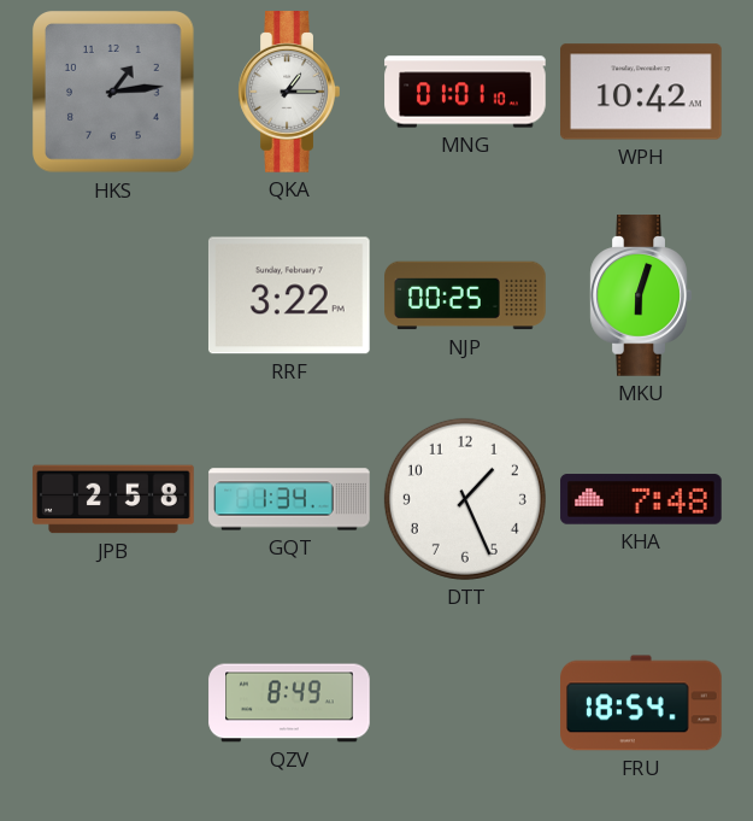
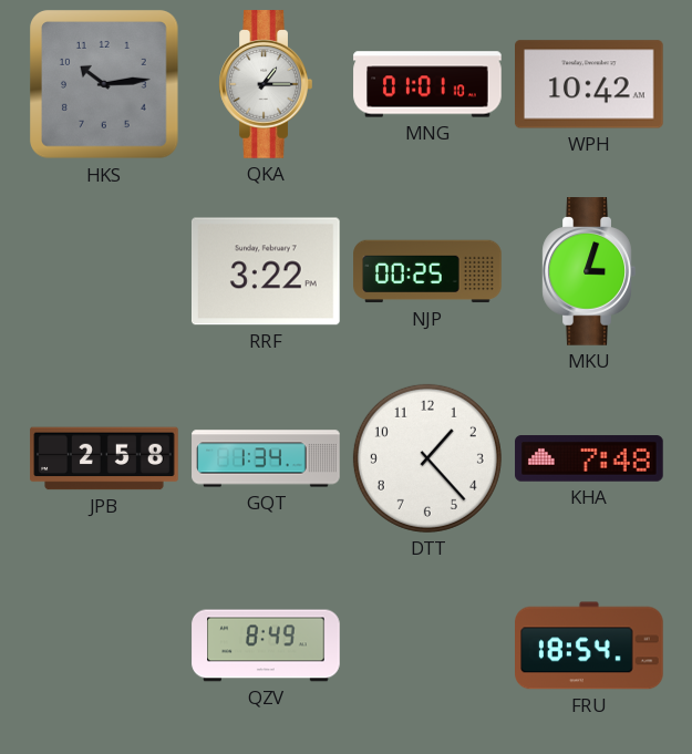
HKS: 1:14 -> 10:14
MKU: 6:03 -> 3:03
DTT: 1:26 -> 1:23
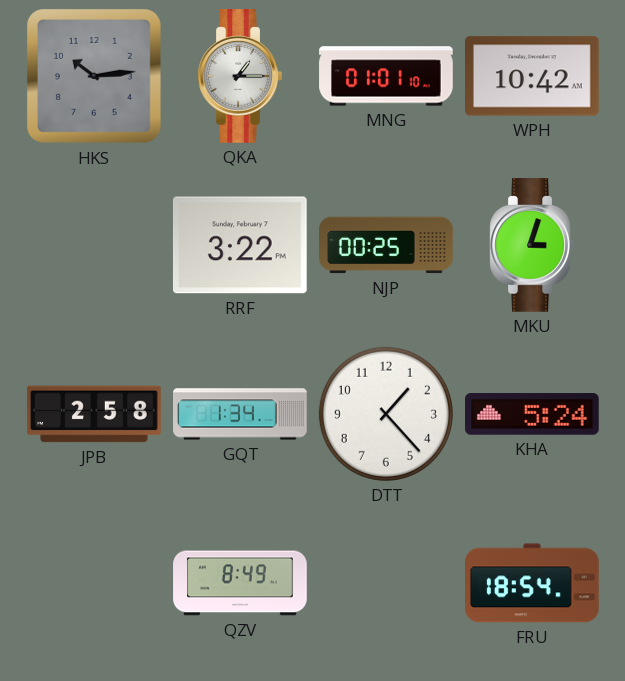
KHA: 7:48 -> 5:24
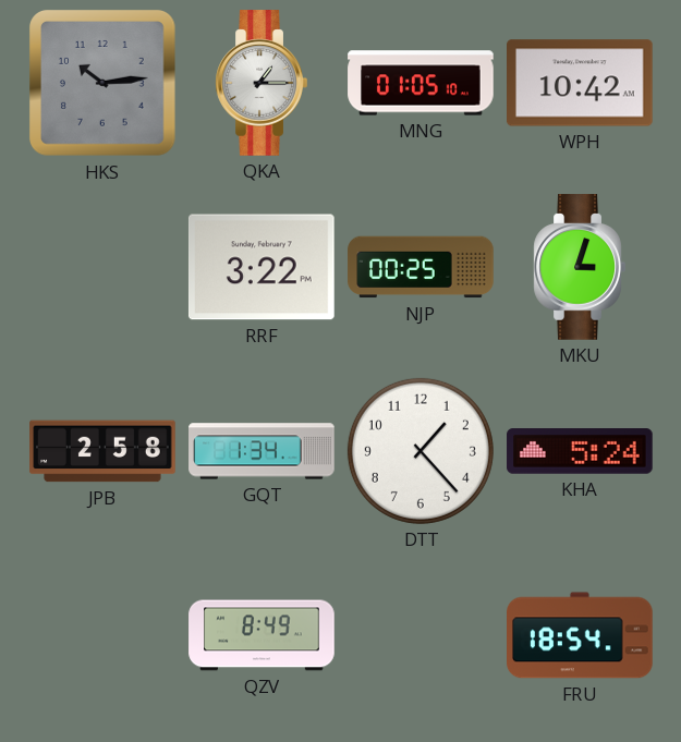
MNG: 01:01 -> 01:05
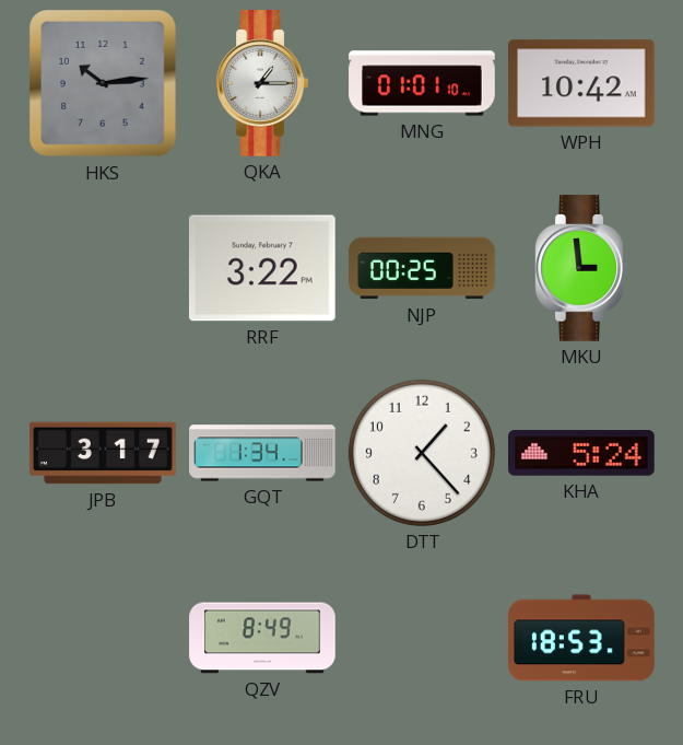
MNG: 01:05 -> 01:01
MKU: 3:03 -> 2:59
JPB: 2:58 -> 3:17
FRU: 18:54 -> 18:53
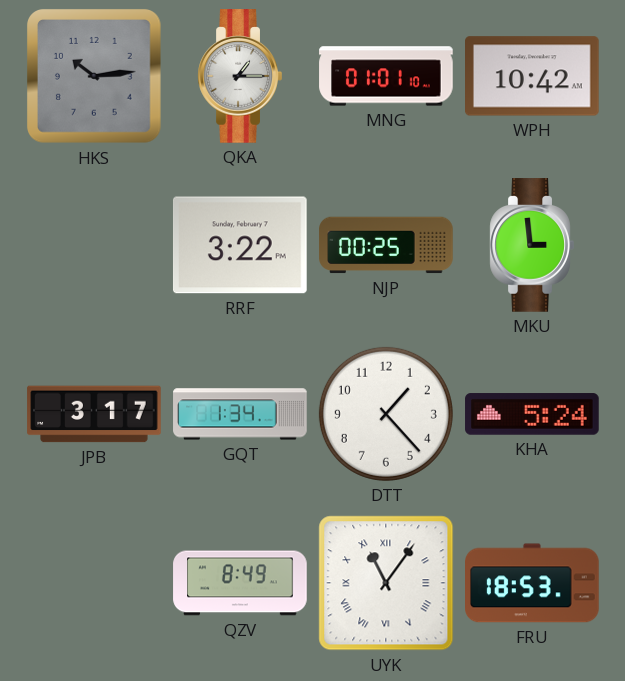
UYK: none -> 11:06
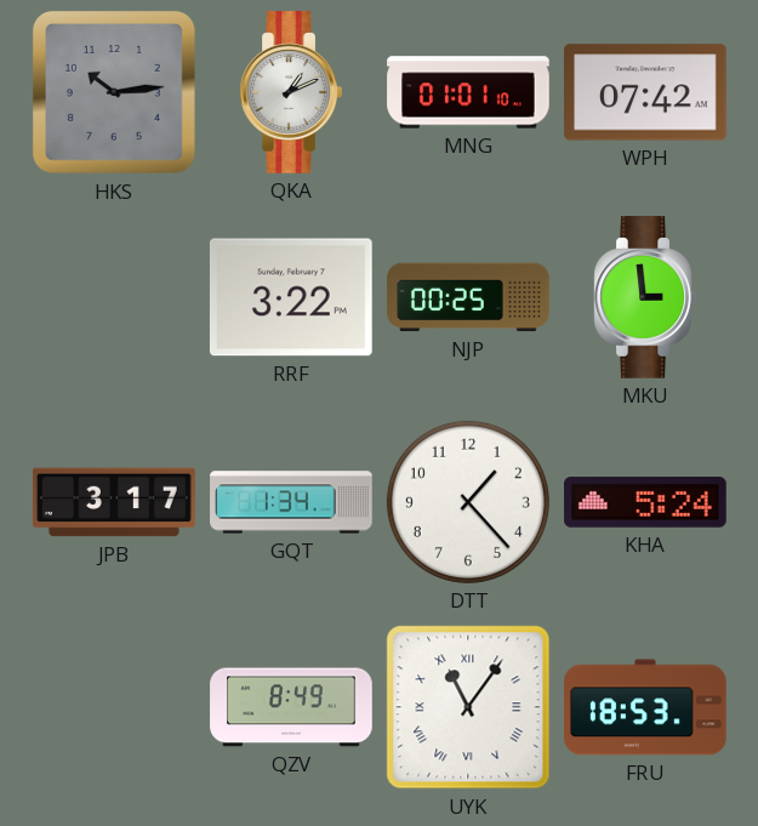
QKA: 1:15 -> 1:11
WPH: 10:42 -> 07:42
